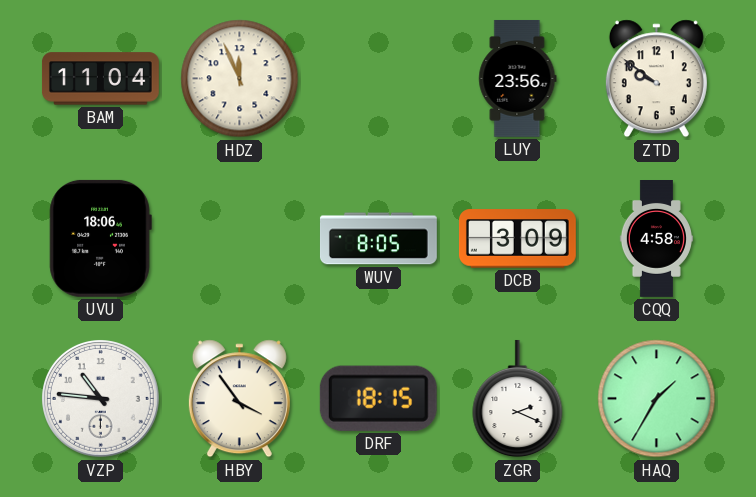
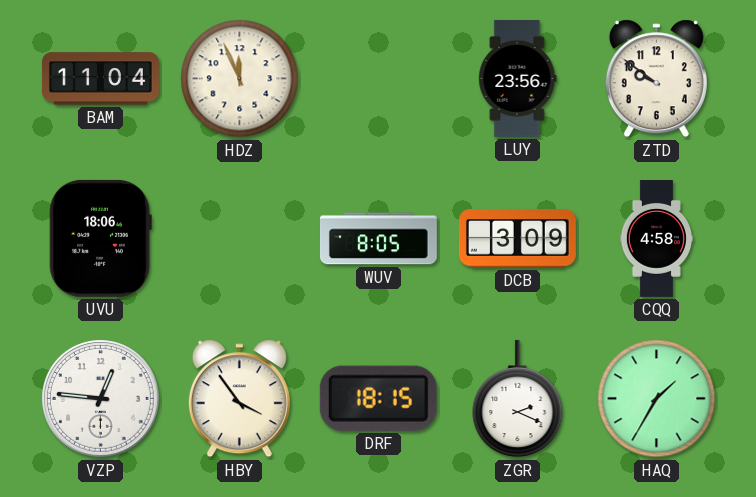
VZP: 10:46 -> 12:46
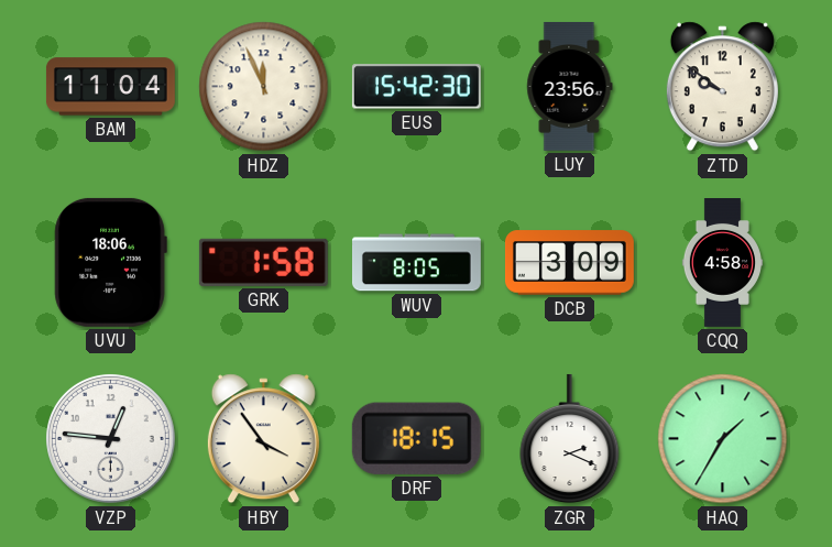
EUS: none -> 15:42
GRK: none -> 1:58
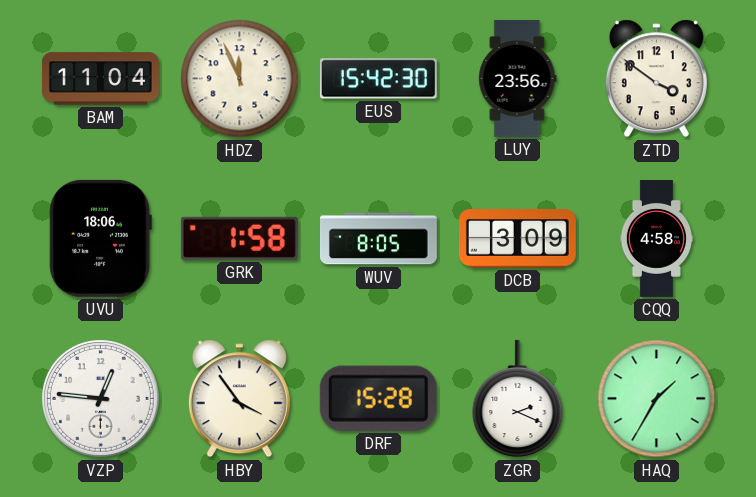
ZTD: 9:51 -> 3:51
DRF: 18:15 -> 15:28
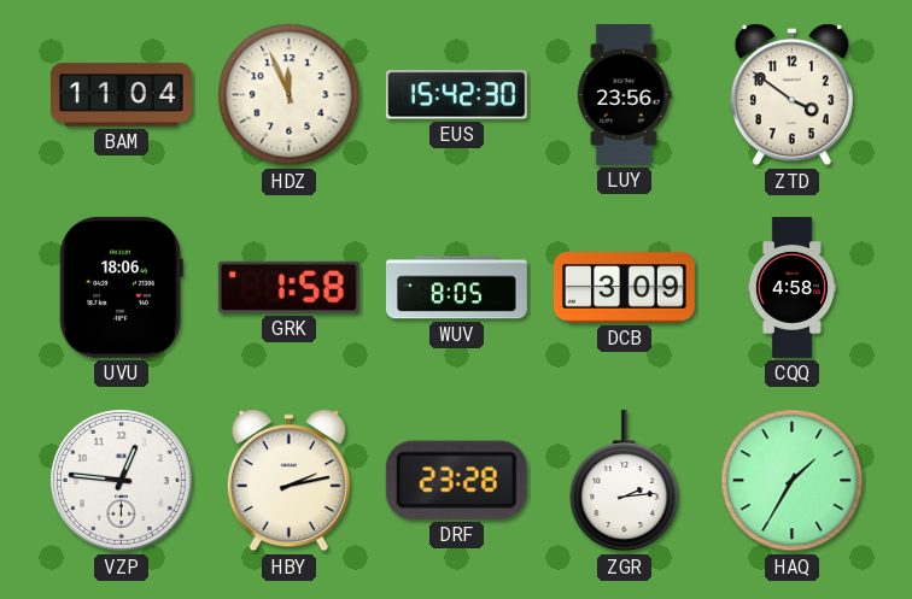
HBY: 3:54 -> 2:13
DRF: 15:28 -> 23:28
ZGR: 2:19 -> 2:14
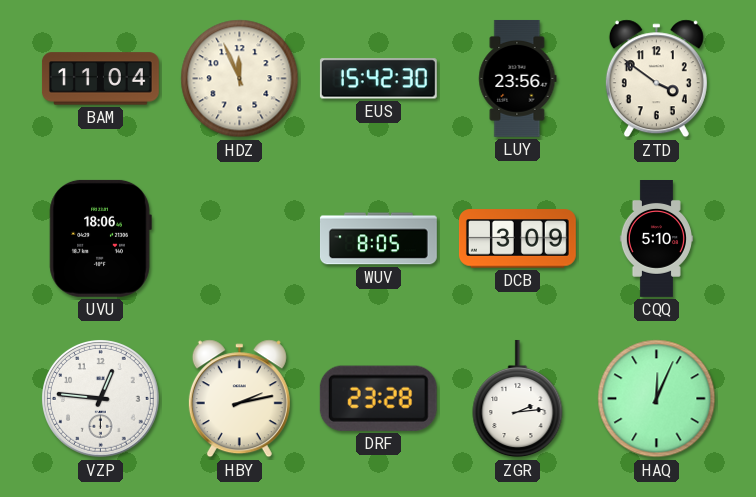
GRK: 1:58 -> none
CQQ: 4:58 -> 5:10
HAQ: 1:35 -> 12:04
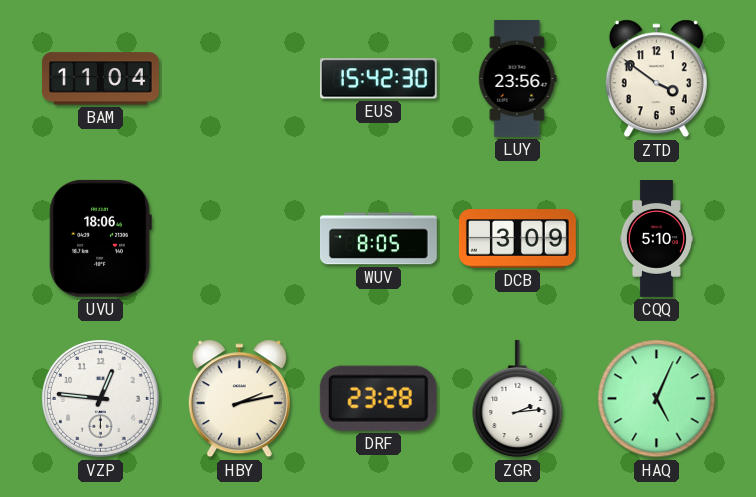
HDZ: 11:56 -> none
HAQ: 12:04 -> 5:04
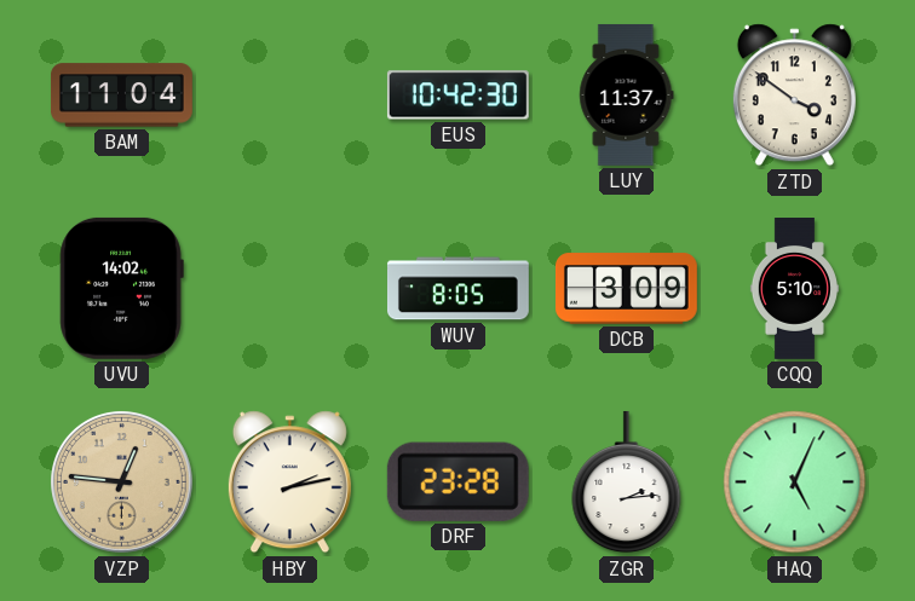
EUS: 15:42 -> 10:42
LUY: 23:56 -> 11:37
UVU: 18:06 -> 14:02
VZP dial: white -> champagne
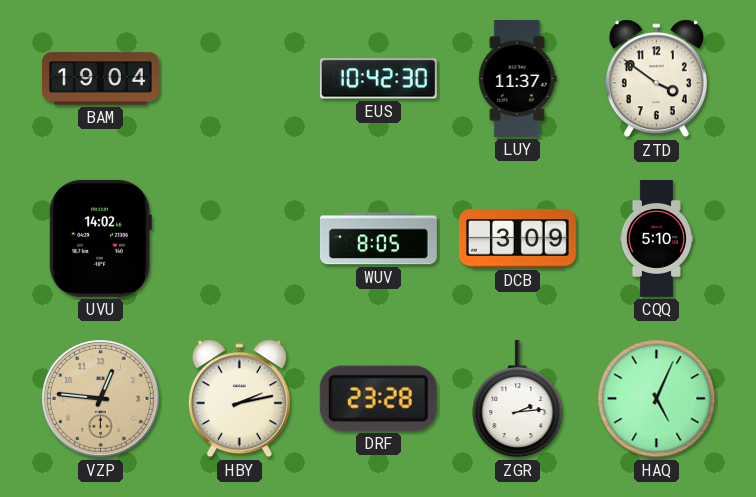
BAM: 11:04 -> 19:04
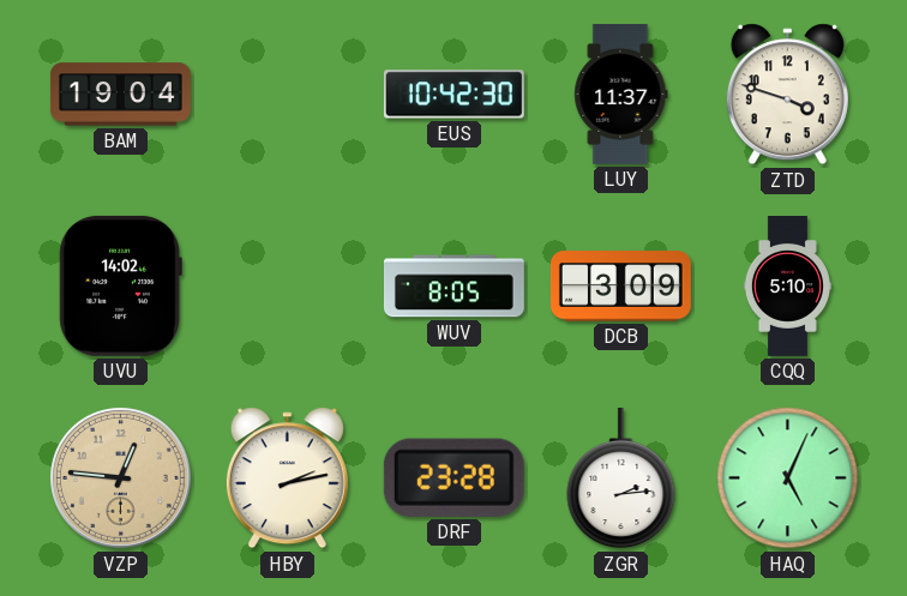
ZTD: 3:51 -> 3:48
